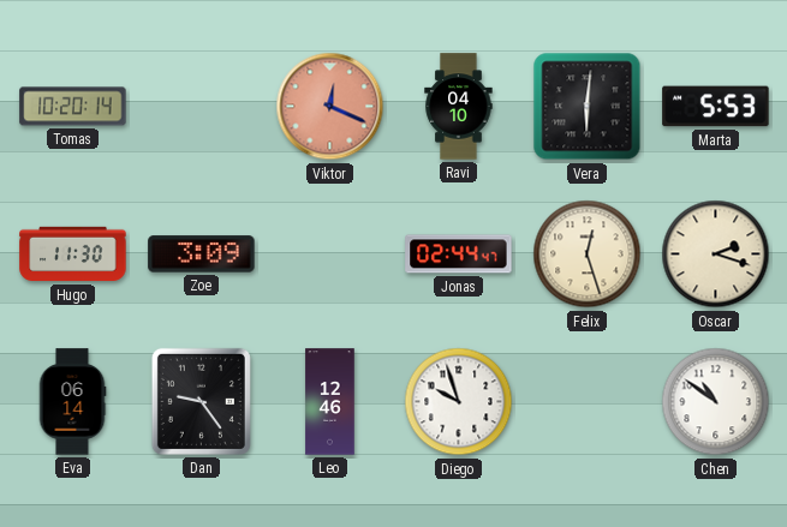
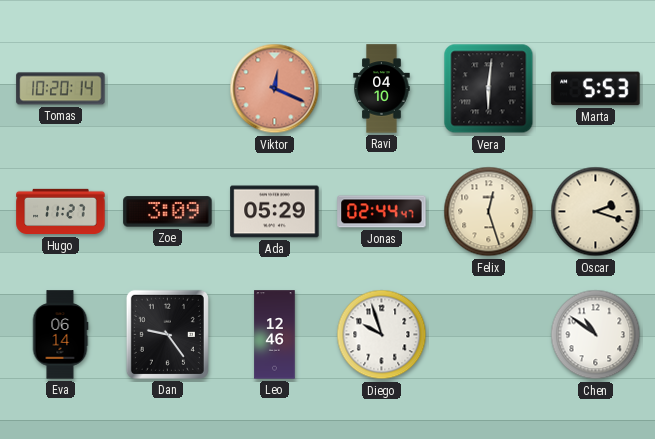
Hugo: 11:30 -> 11:27
Ada: none -> 05:29
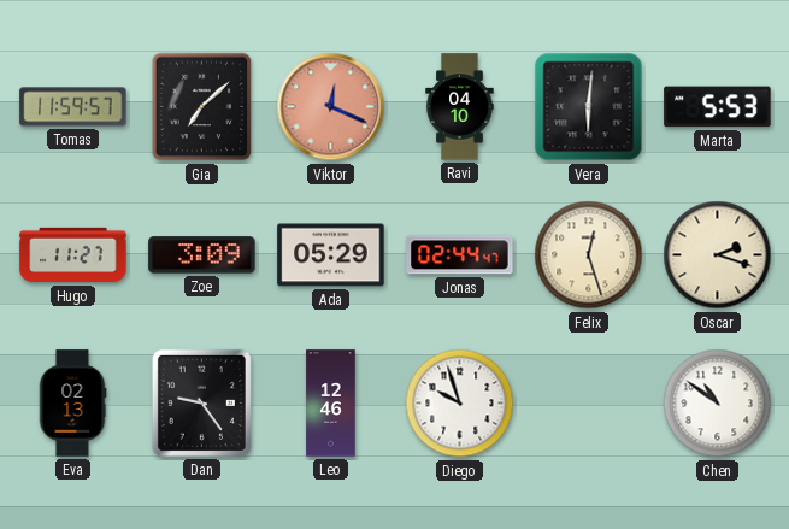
Tomas: 10:20 -> 11:59
Gia: none -> 7:08
Eva: 06:14 -> 02:13
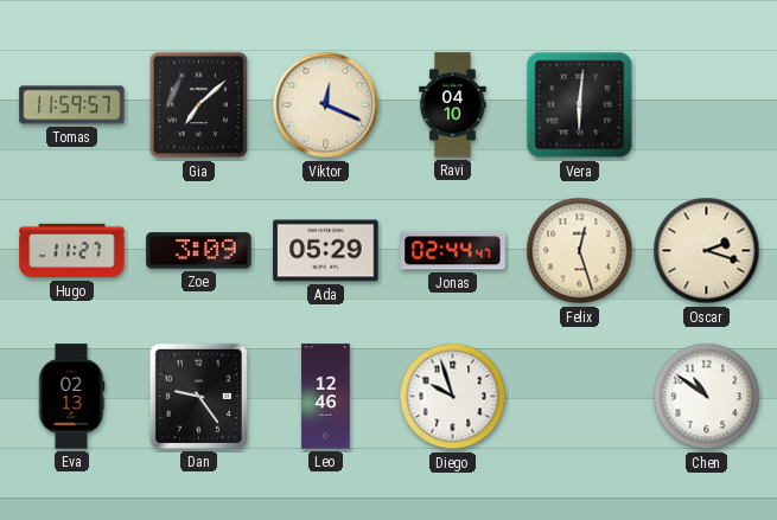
Viktor dial: salmon -> cream
Marta: 5:53 -> none
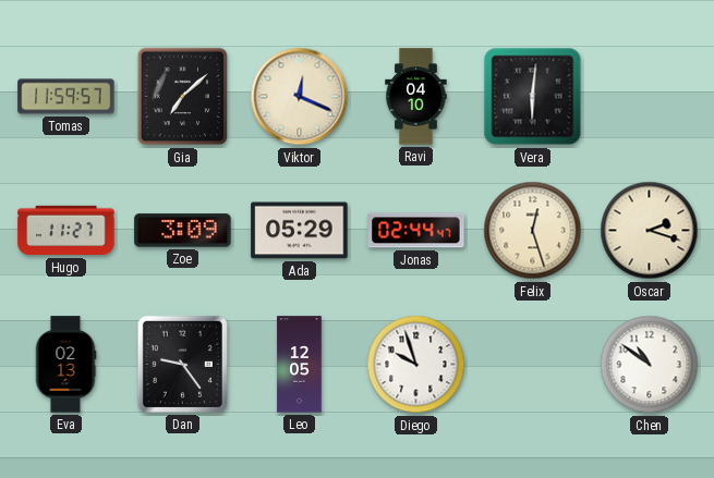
Leo: 12:46 -> 12:05
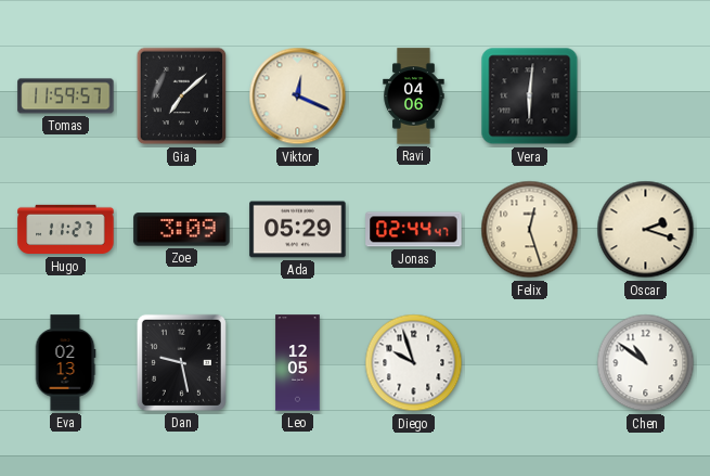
Ravi: 04:10 -> 04:06
Dan: 9:24 -> 9:28
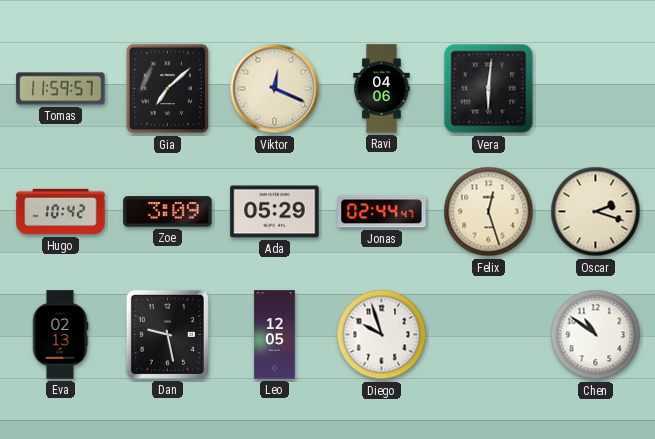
Hugo: 11:27 -> 10:42
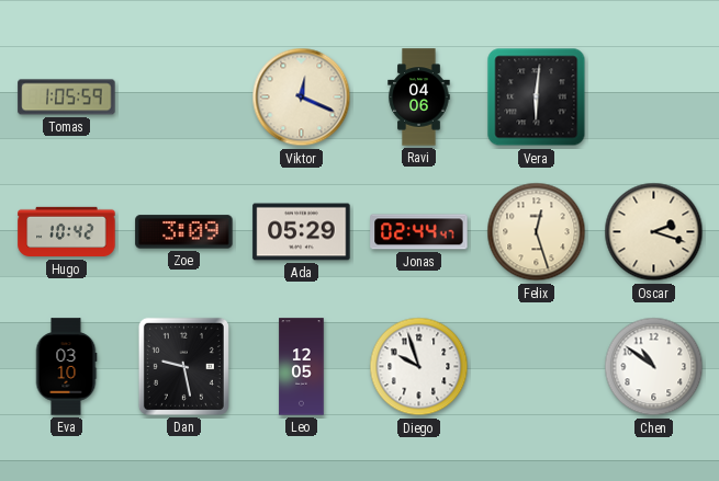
Tomas: 11:59 -> 1:05
Gia: 7:08 -> none
Eva: 02:13 -> 03:10
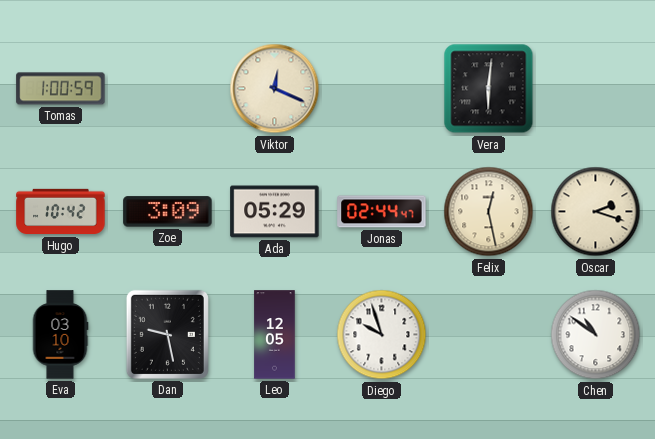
Tomas: 1:05 -> 1:00
Ravi: 04:06 -> none
Felix: 12:27 -> 12:28
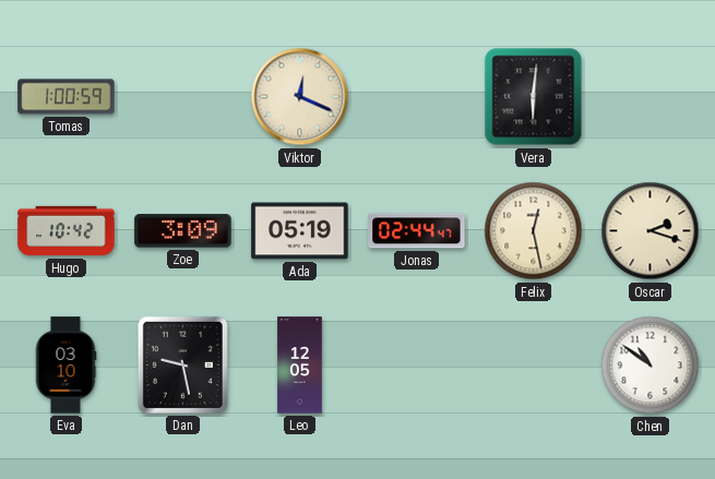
Ada: 05:29 -> 05:19
Diego: 9:57 -> none
